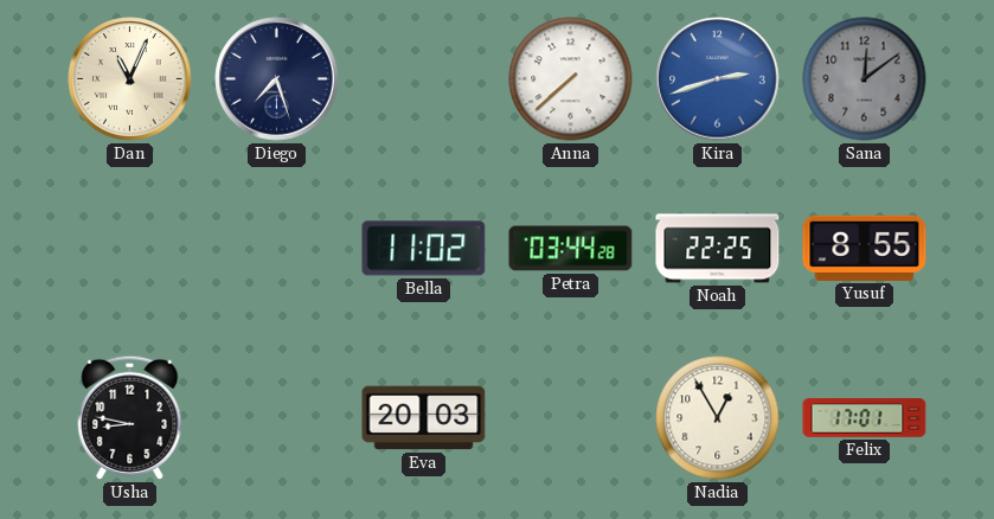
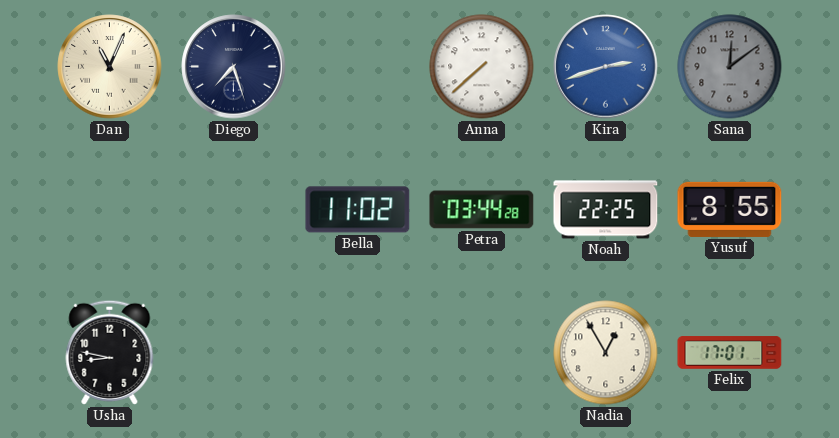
Eva: 20:03 -> none
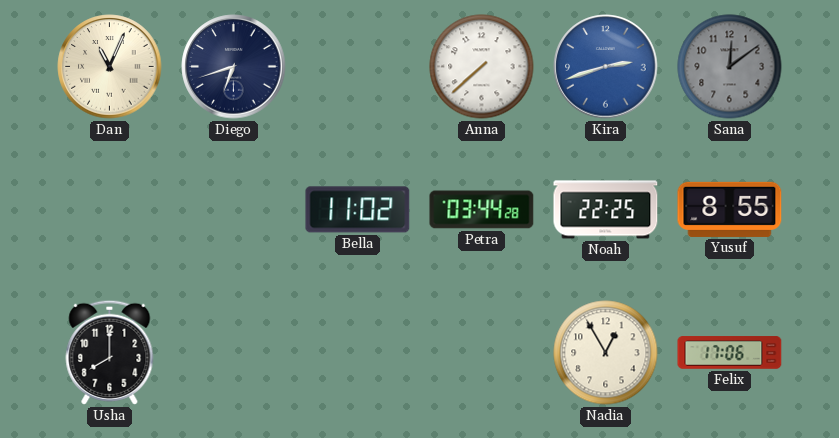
Diego: 7:27 -> 6:42
Usha: 8:47 -> 8:00
Felix: 17:01 -> 17:06
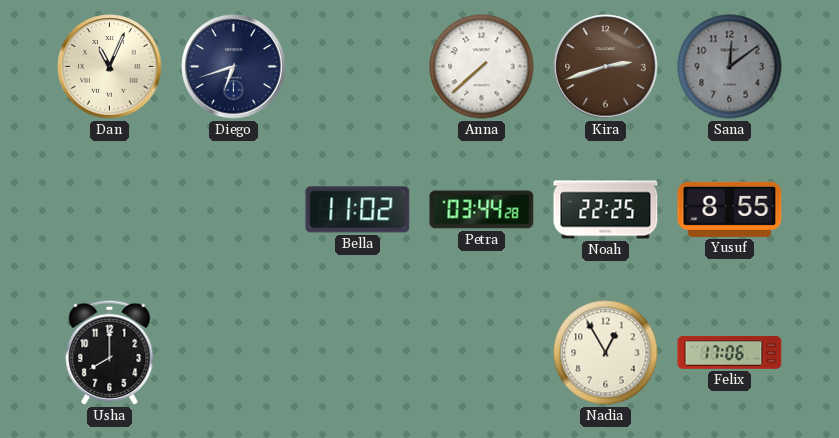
Kira dial: blue -> brown
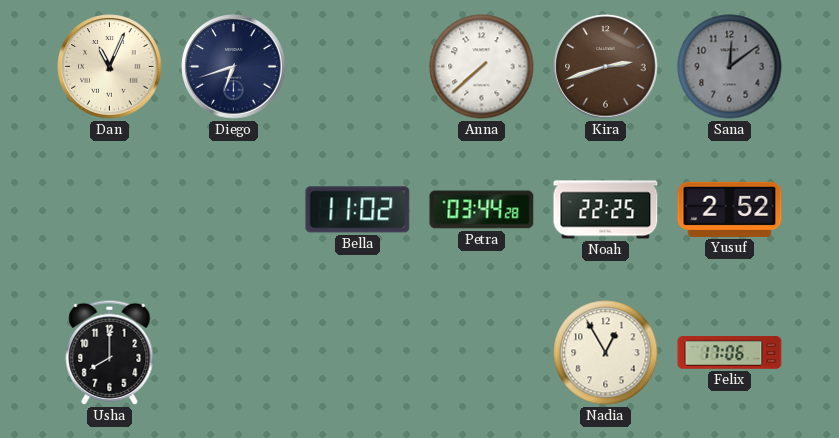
Yusuf: 8:55 -> 2:52
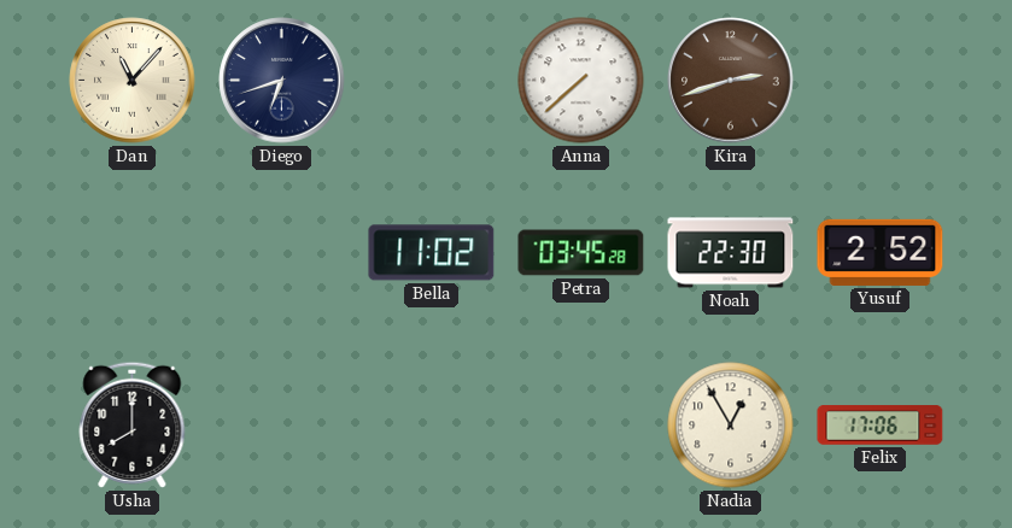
Dan: 11:04 -> 11:07
Sana: 12:09 -> none
Petra: 03:44 -> 03:45
Noah: 22:25 -> 22:30
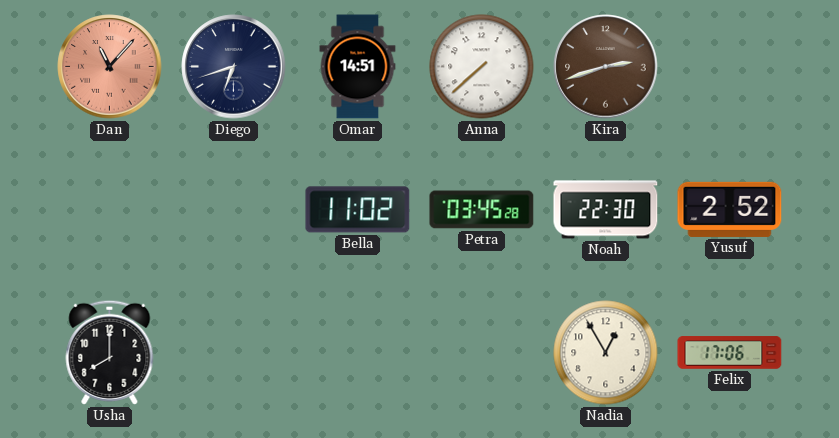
Dan dial: cream -> salmon
Omar: none -> 14:51
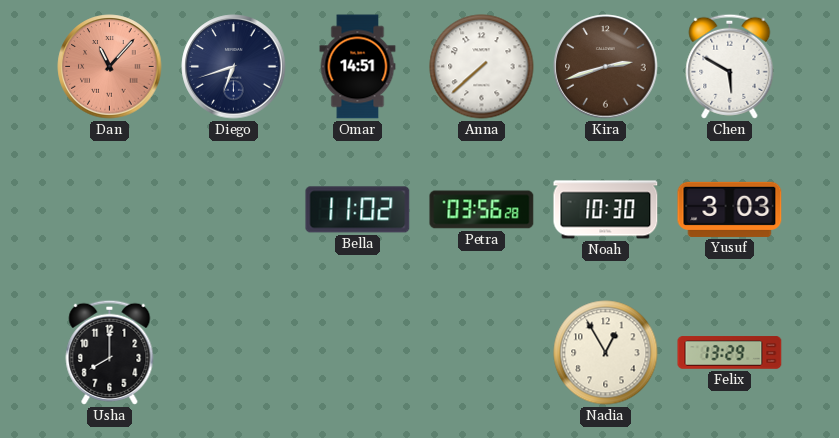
Chen: none -> 5:50
Petra: 03:45 -> 03:56
Noah: 22:30 -> 10:30
Yusuf: 2:52 -> 3:03
Felix: 17:06 -> 13:29
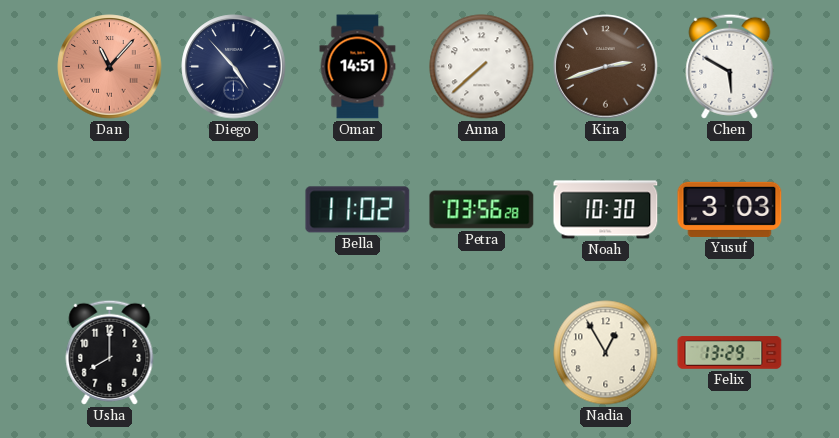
Diego: 6:42 -> 4:53
